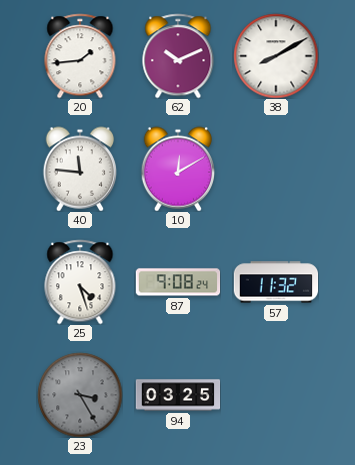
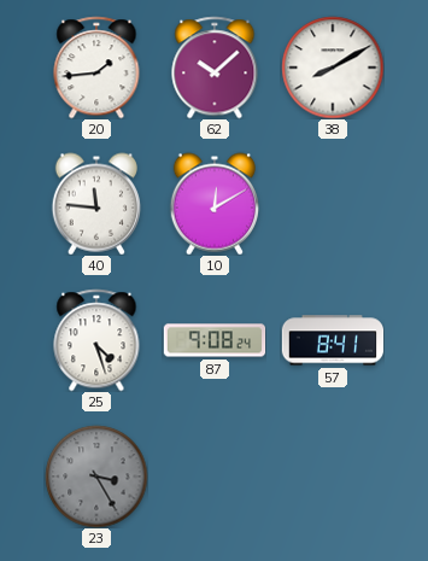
62: 10:11 -> 10:08
57: 11:32 -> 8:41
94: 03:25 -> none
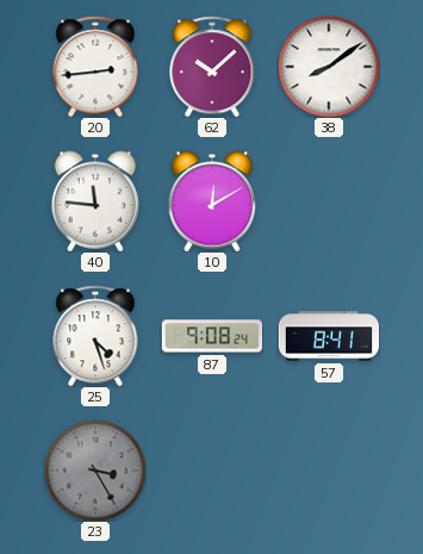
20: 1:44 -> 2:44
38: 8:10 -> 8:09
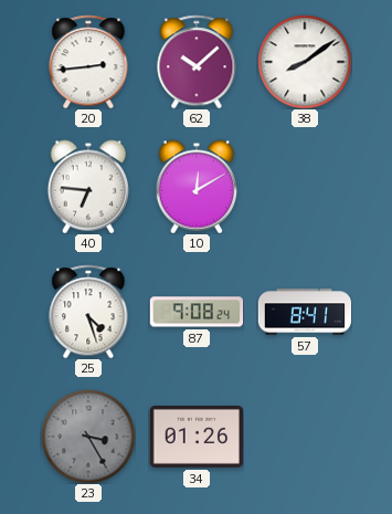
40: 11:46 -> 6:46
34: none -> 01:26
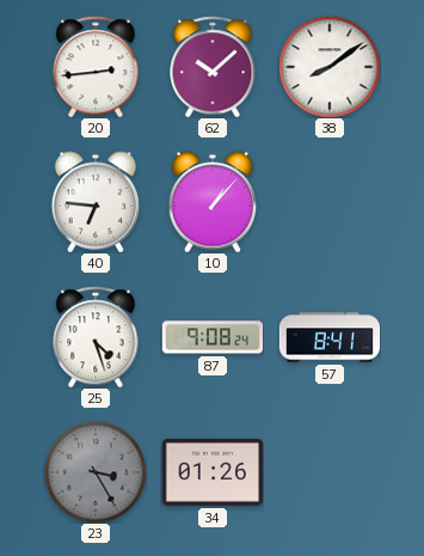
10: 12:10 -> 1:07
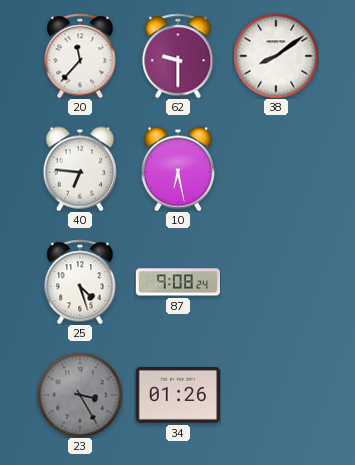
20: 2:44 -> 11:37
62: 10:08 -> 9:30
10: 1:07 -> 6:28
57: 8:41 -> none
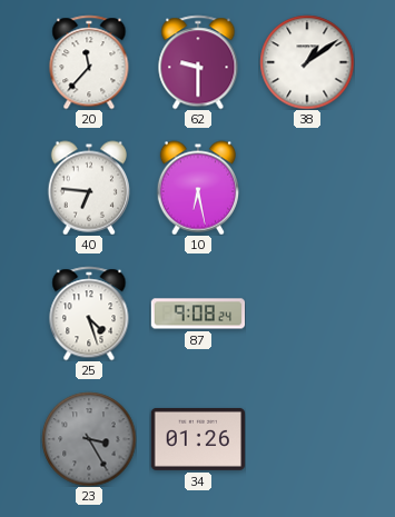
38: 8:09 -> 1:09
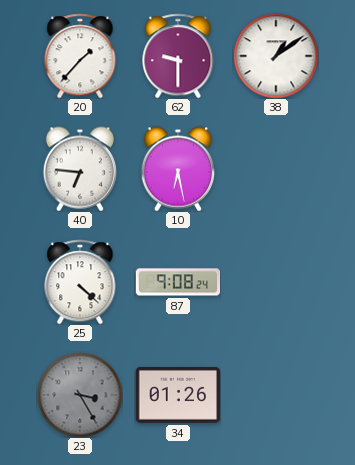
20: 11:37 -> 1:37
25: 4:27 -> 4:22
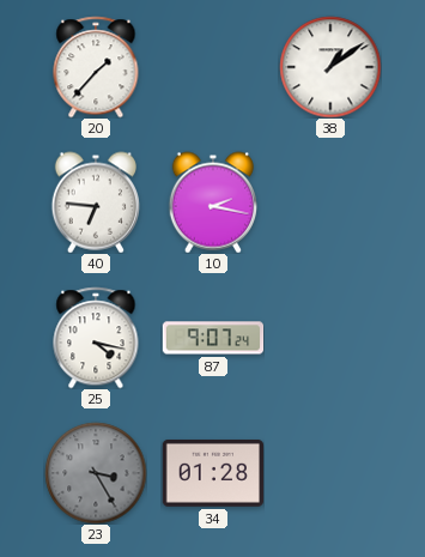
62: 9:30 -> none
10: 6:28 -> 2:17
25: 4:22 -> 4:17
87: 9:08 -> 9:07
34: 01:26 -> 01:28
